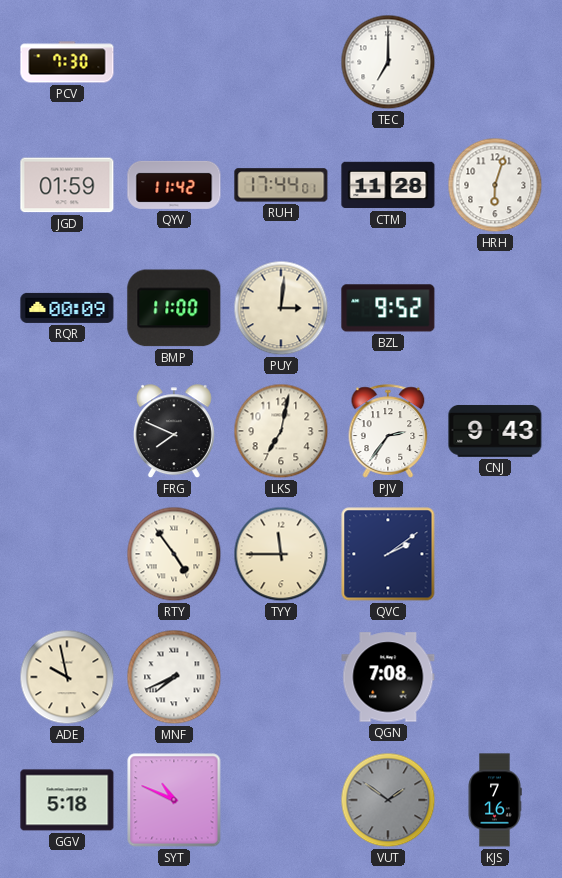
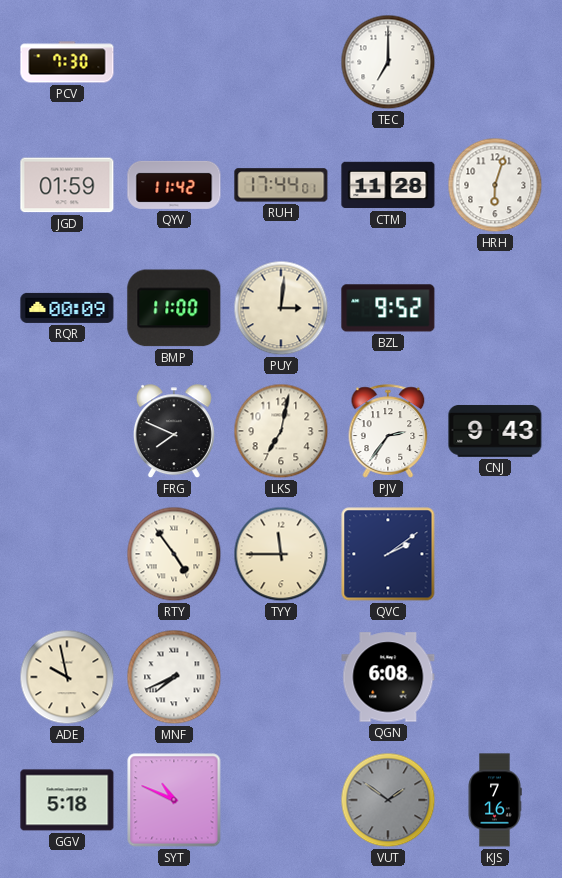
QGN: 7:08 -> 6:08
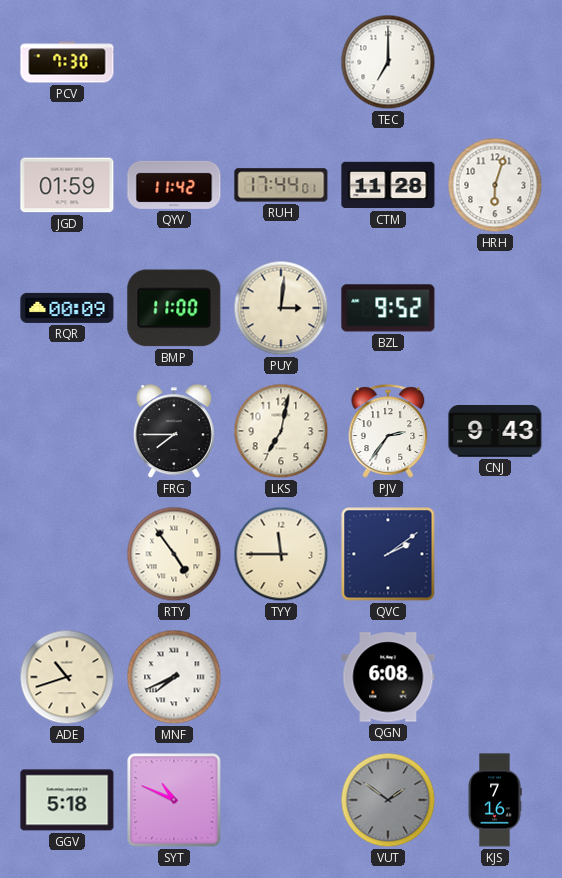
FRG: 7:49 -> 7:45
ADE: 9:58 -> 10:42
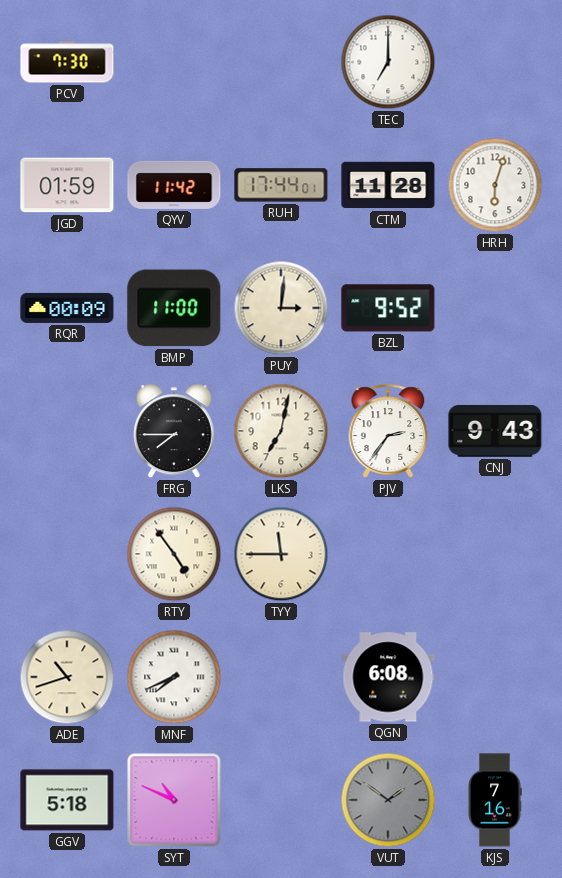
QVC: 2:09 -> none
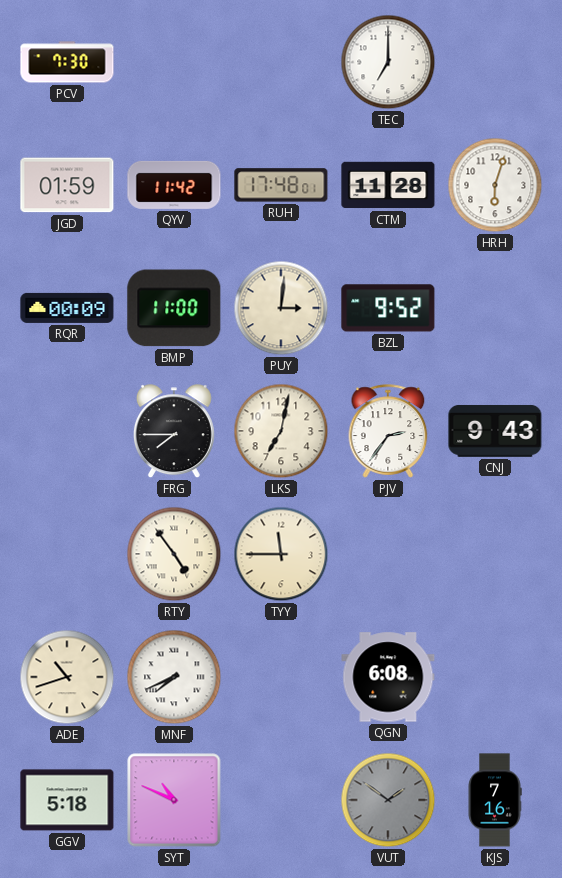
RUH: 17:44 -> 17:48
